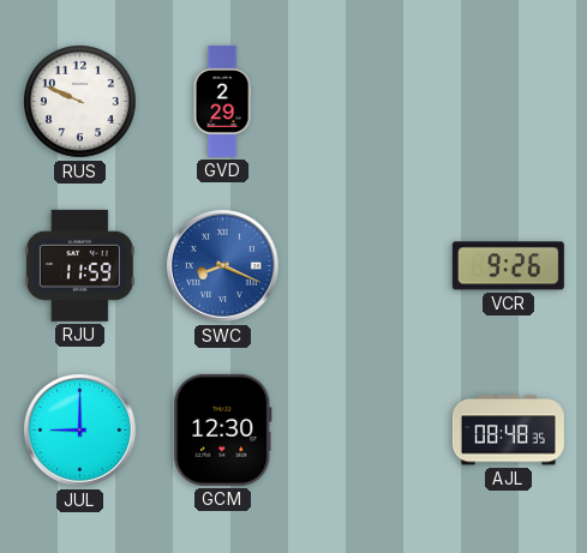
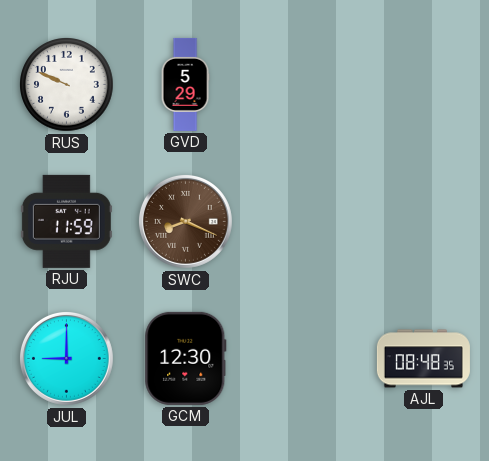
GVD: 2:29 -> 5:29
SWC dial: blue -> brown
VCR: 9:26 -> none
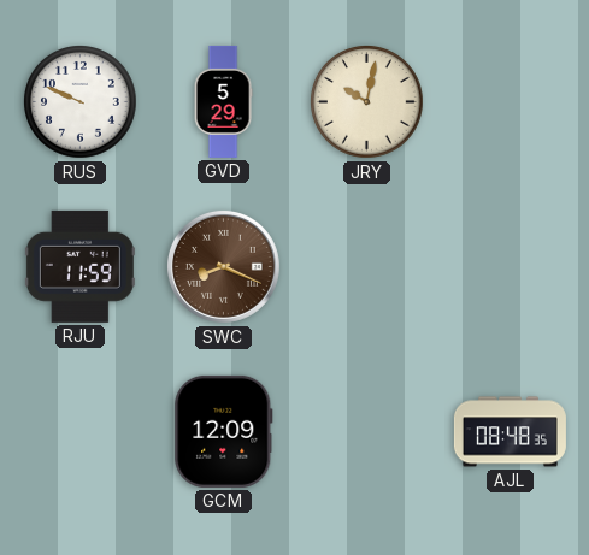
JRY: none -> 10:02
JUL: 9:00 -> none
GCM: 12:30 -> 12:09
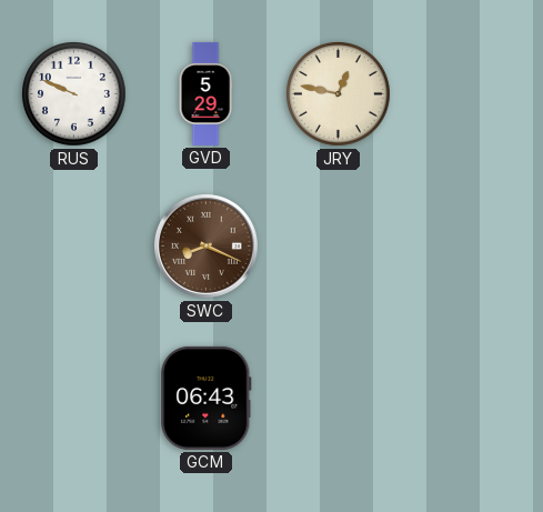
JRY: 10:02 -> 12:47
RJU: 11:59 -> none
GCM: 12:09 -> 06:43
AJL: 08:48 -> none
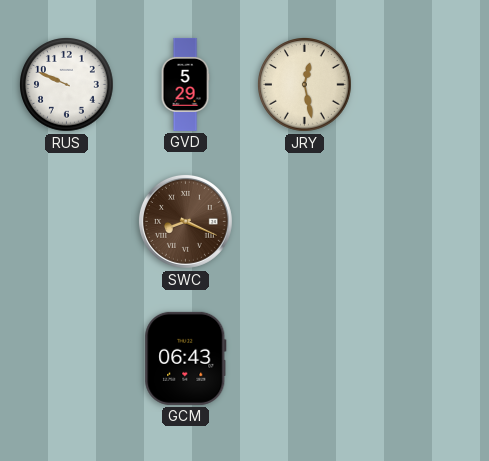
JRY: 12:47 -> 12:28
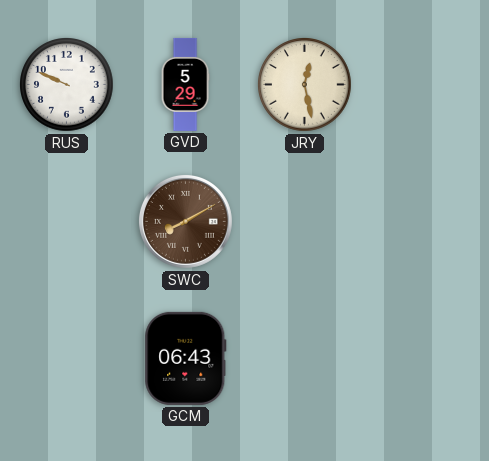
SWC: 8:19 -> 8:10
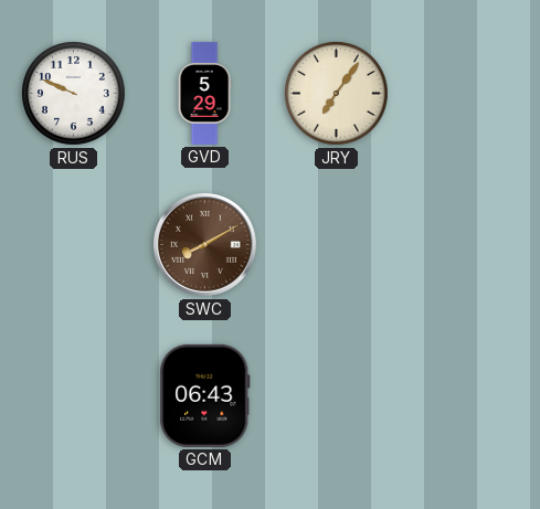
JRY: 12:28 -> 7:06
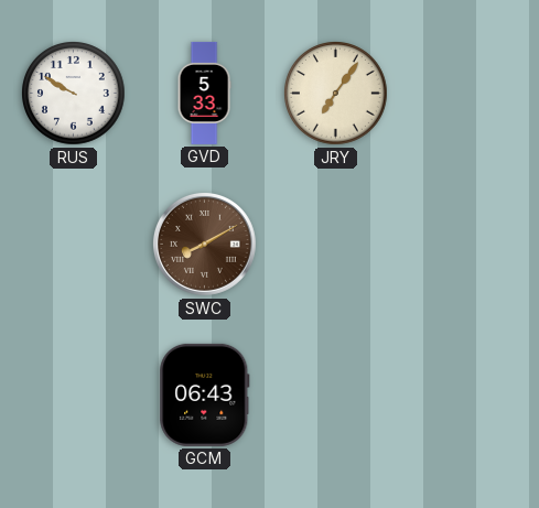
RUS: 9:49 -> 9:50
GVD: 5:29 -> 5:33
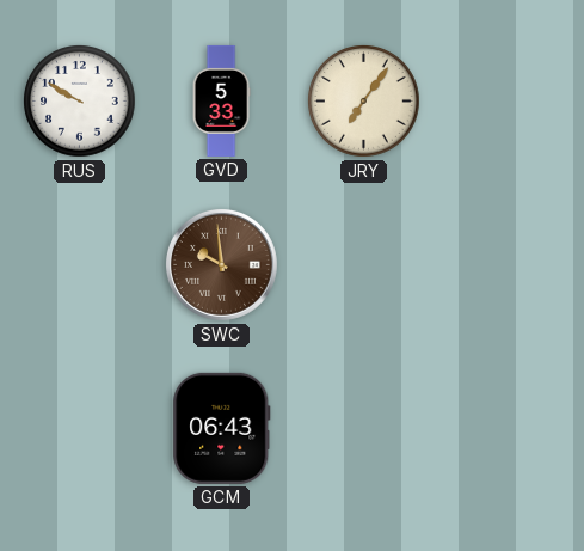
SWC: 8:10 -> 9:59
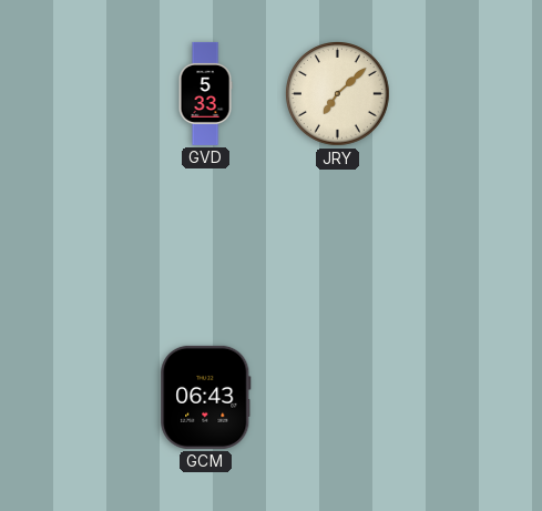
RUS: 9:50 -> none
JRY: 7:06 -> 7:08
SWC: 9:59 -> none
